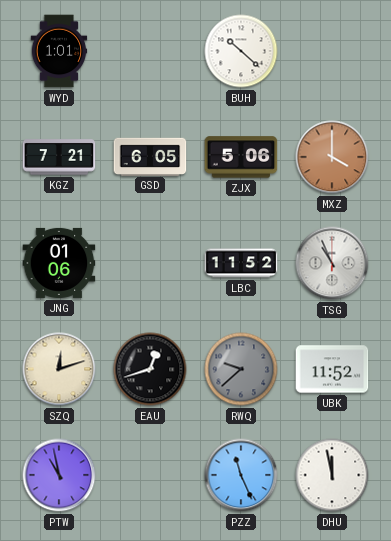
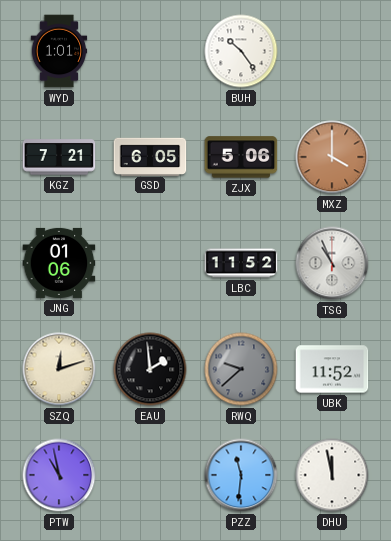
BUH: 10:22 -> 10:24
EAU: 12:42 -> 1:59
PZZ: 11:26 -> 11:31
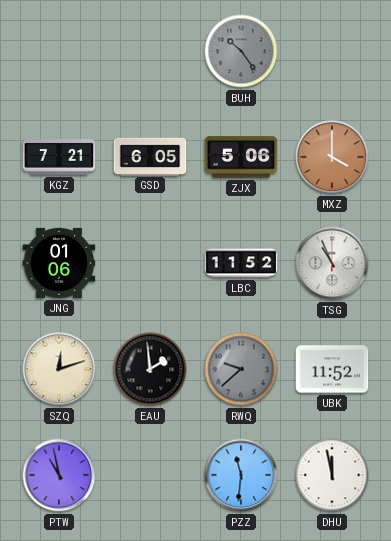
WYD: 1:01 -> none
BUH dial: white -> grey
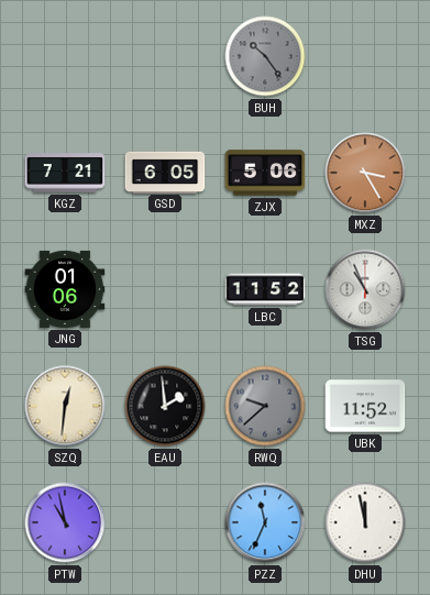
MXZ: 4:00 -> 3:25
SZQ: 12:12 -> 12:31
PZZ: 11:31 -> 11:34
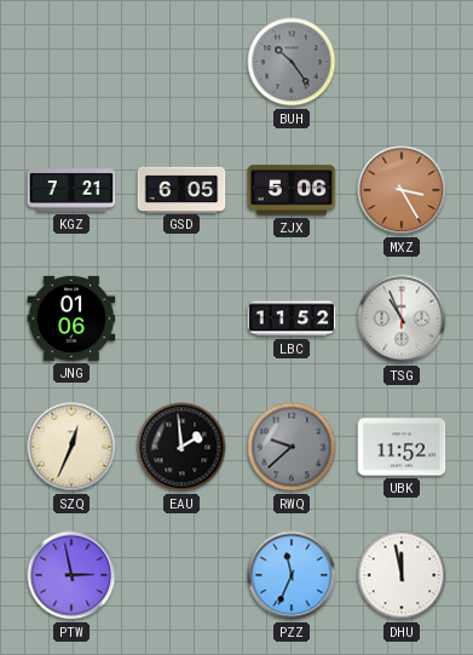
SZQ: 12:31 -> 12:34
PTW: 10:58 -> 2:58
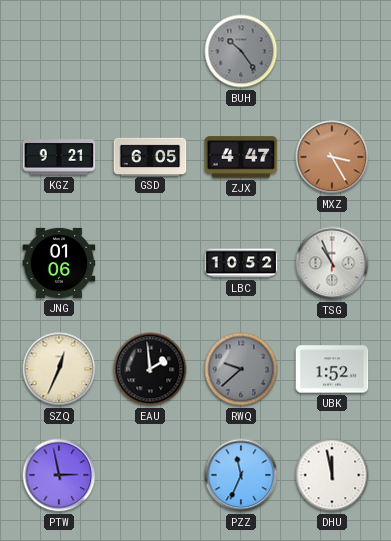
KGZ: 7:21 -> 9:21
ZJX: 5:06 -> 4:47
LBC: 11:52 -> 10:52
UBK: 11:52 -> 1:52
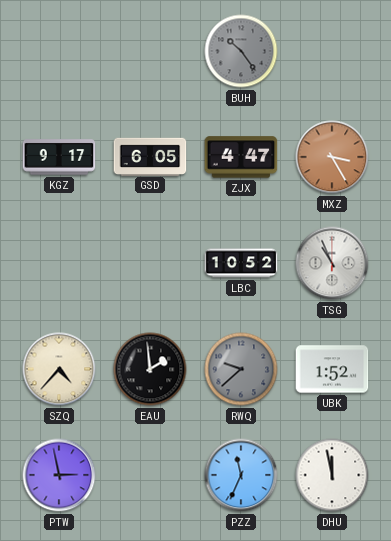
KGZ: 9:21 -> 9:17
JNG: 01:06 -> none
SZQ: 12:34 -> 4:37
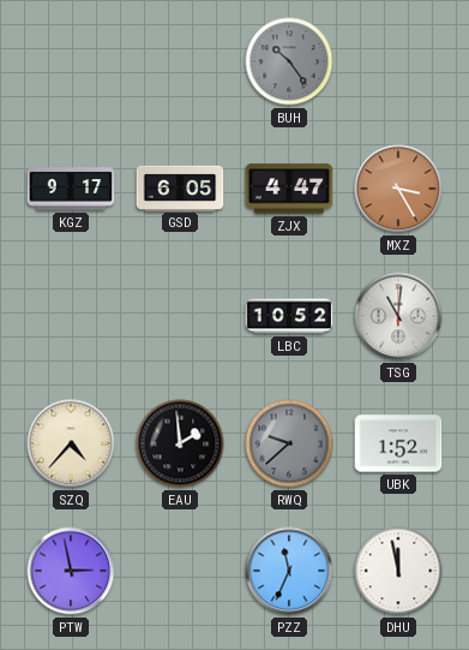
TSG: 10:56 -> 11:01
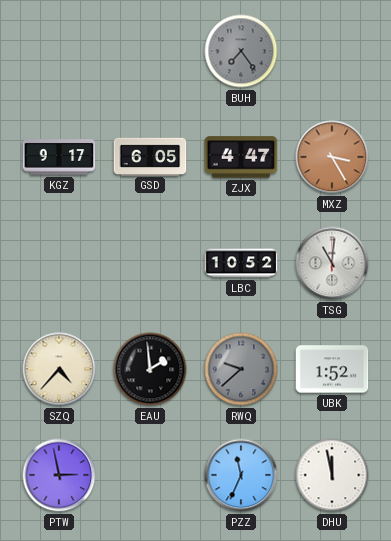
BUH: 10:24 -> 7:24
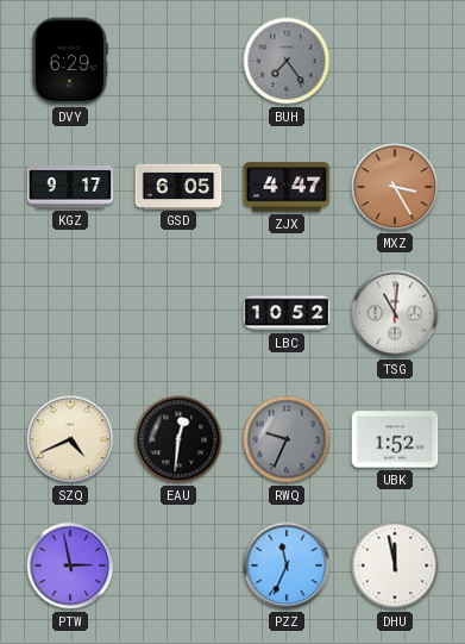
DVY: none -> 6:29
SZQ: 4:37 -> 4:41
EAU: 1:59 -> 12:31
RWQ: 9:38 -> 9:34
